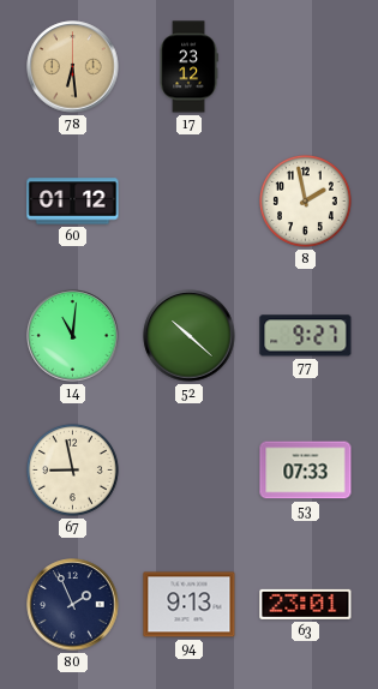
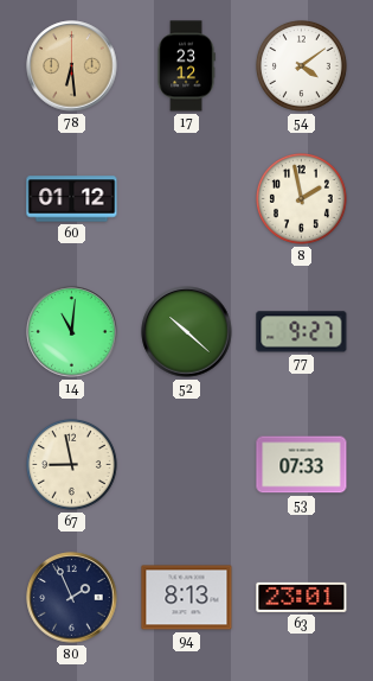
54: none -> 4:09
94: 9:13 -> 8:13
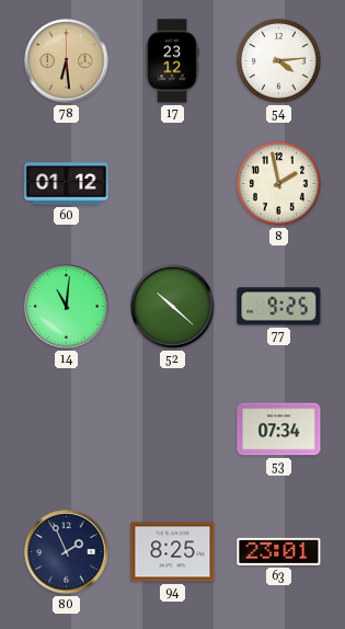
54: 4:09 -> 4:14
77: 9:27 -> 9:25
67: 8:58 -> none
53: 07:33 -> 07:34
94: 8:13 -> 8:25
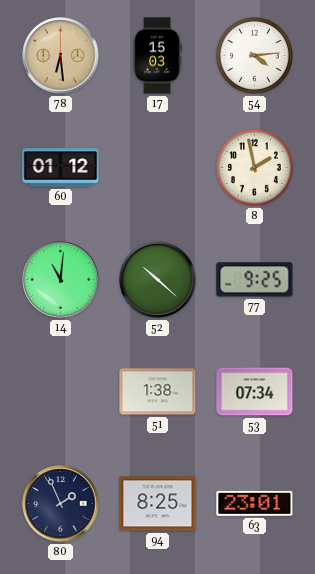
17: 23:12 -> 15:03
51: none -> 1:38
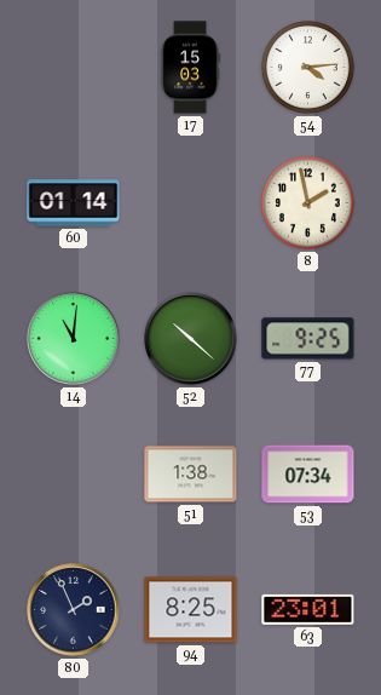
78: 6:29 -> none
60: 01:12 -> 01:14
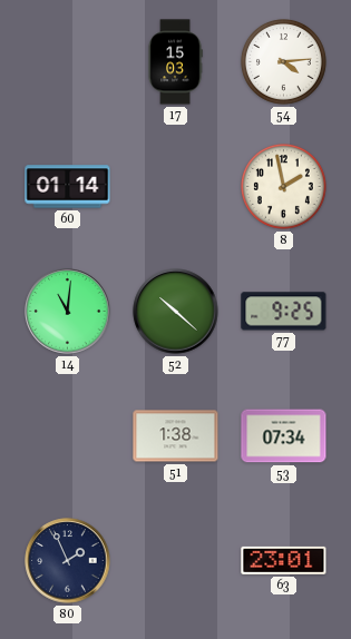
94: 8:25 -> none
